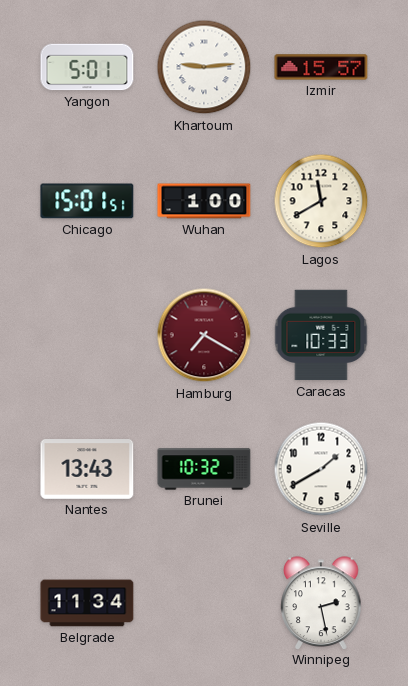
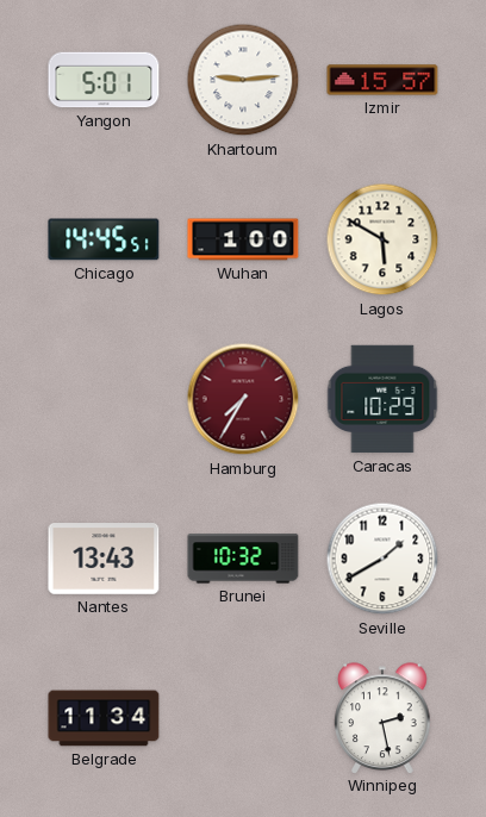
Chicago: 15:01 -> 14:45
Lagos: 11:40 -> 5:50
Hamburg: 7:20 -> 7:35
Caracas: 10:33 -> 10:29
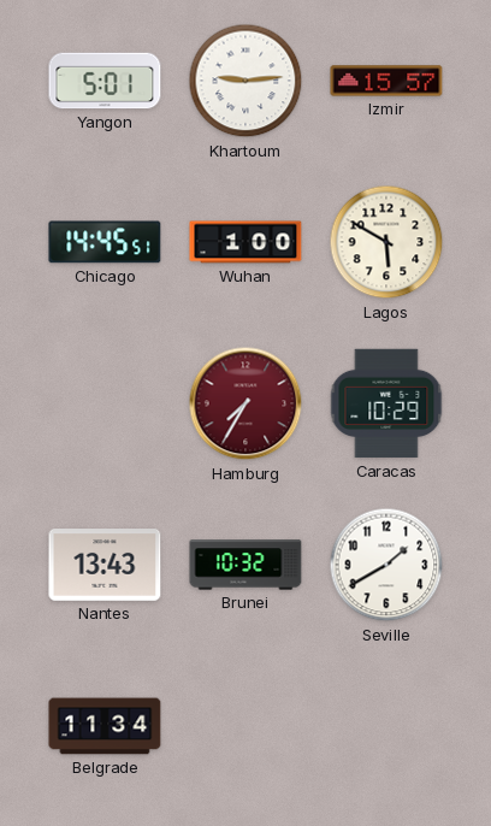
Winnipeg: 2:28 -> none
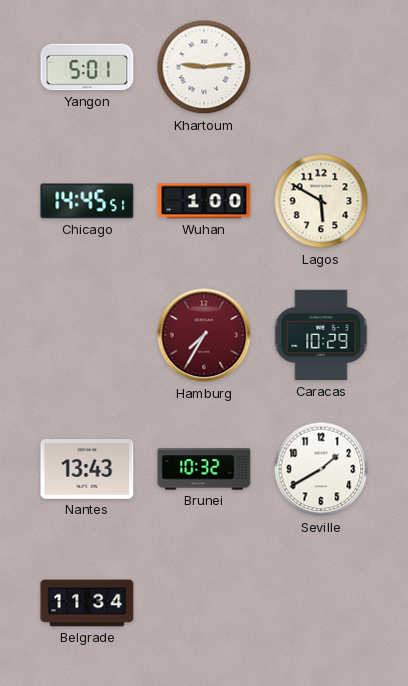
Izmir: 15:57 -> none
